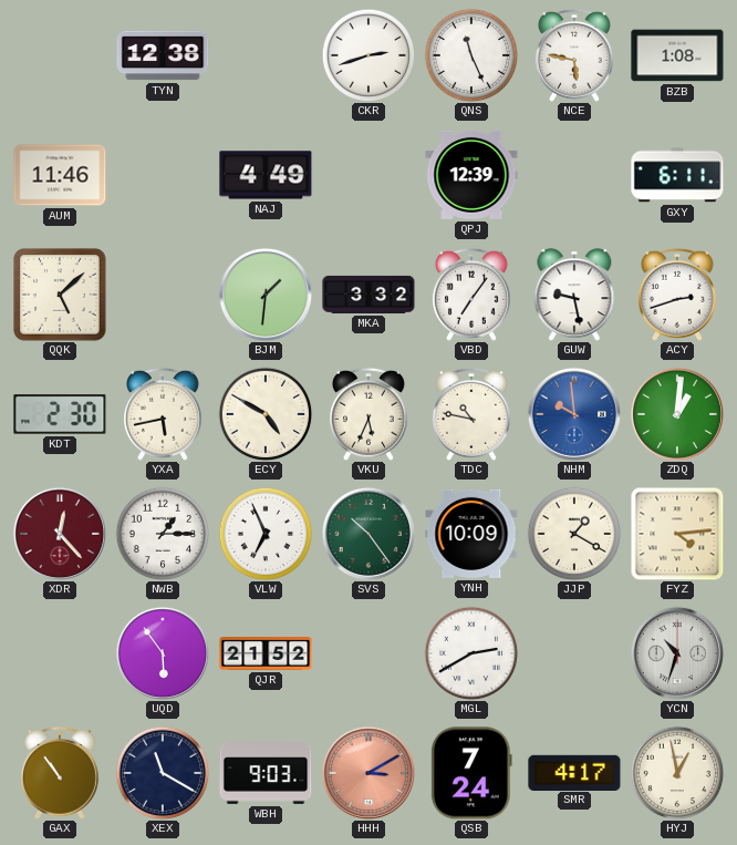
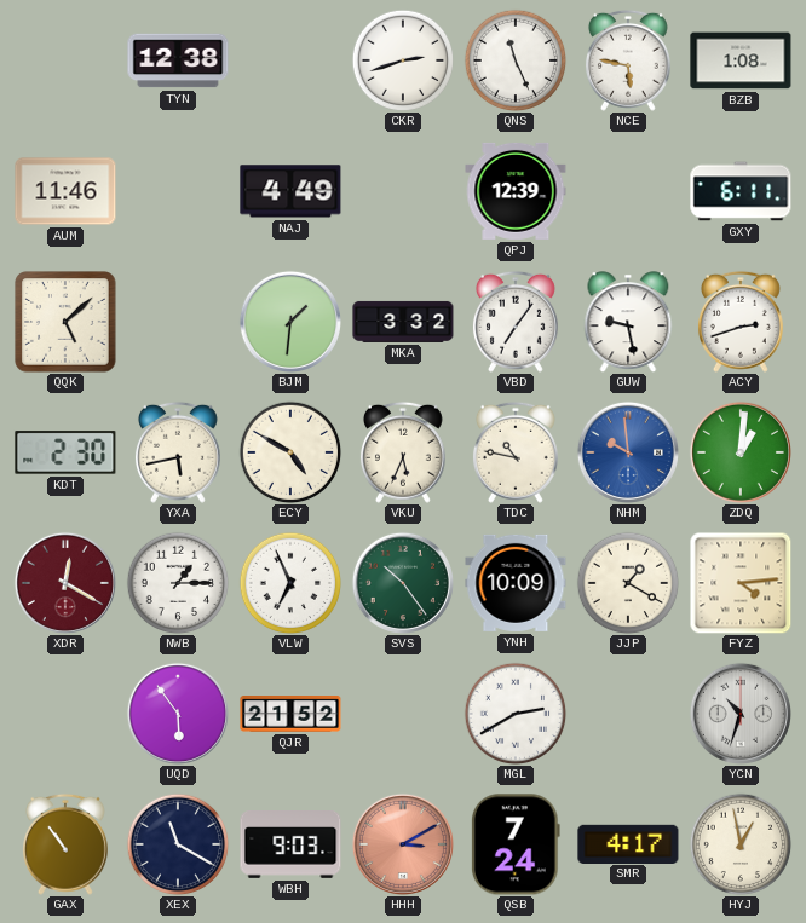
XDR: 12:23 -> 12:20
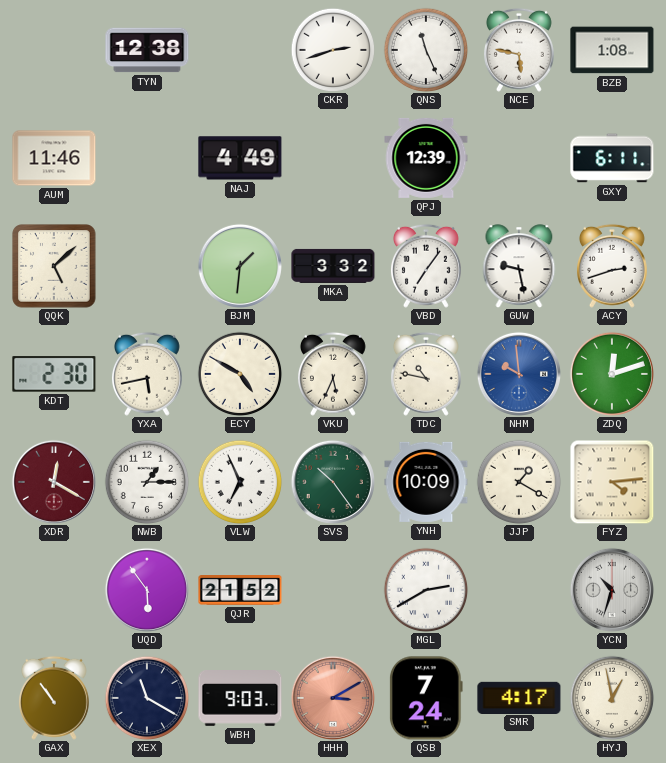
ZDQ: 1:01 -> 12:12
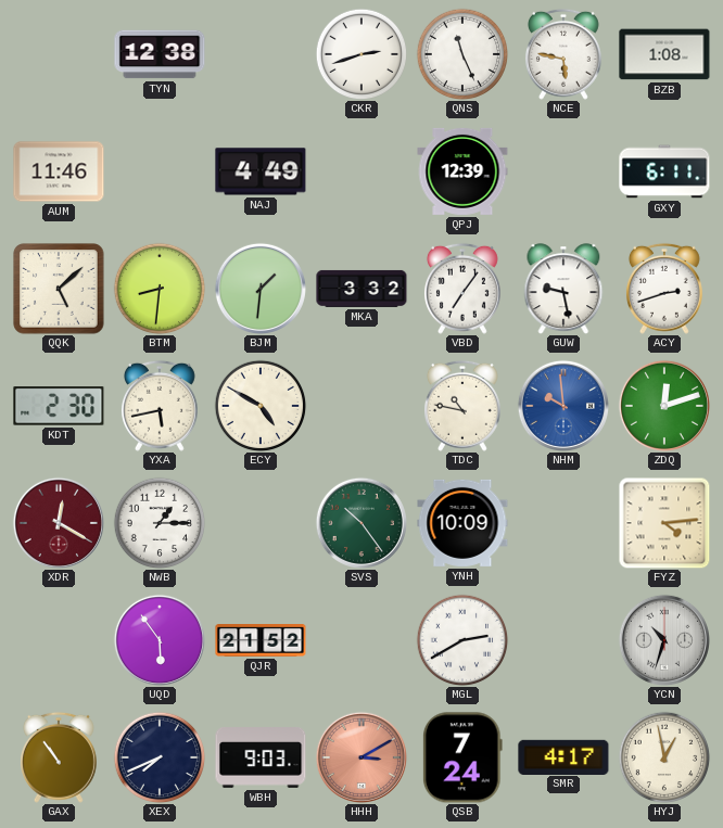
BTM: none -> 8:31
VKU: 5:34 -> none
VLW: 6:56 -> none
JJP: 1:20 -> none
XEX: 11:20 -> 7:41
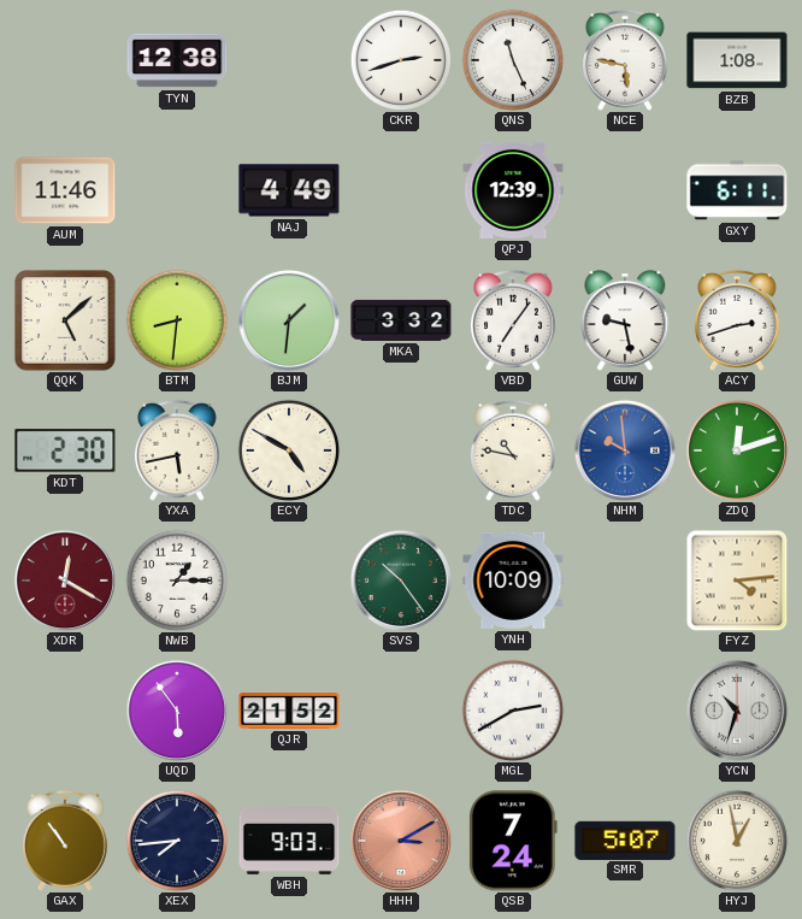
XEX: 7:41 -> 7:44
SMR: 4:17 -> 5:07
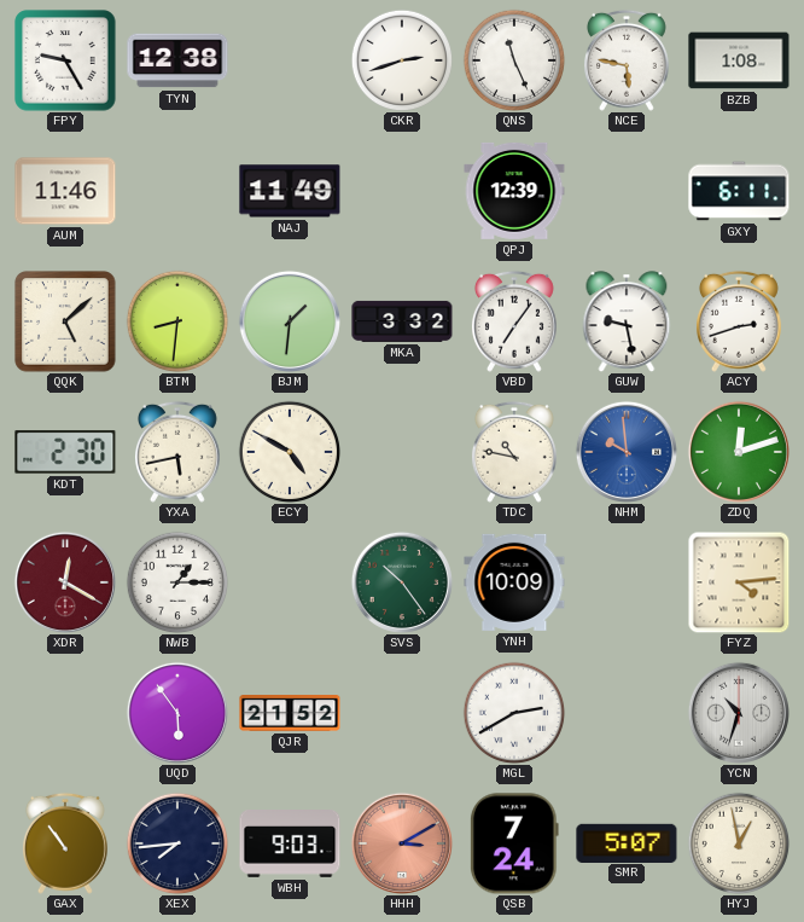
FPY: none -> 9:25
NAJ: 4:49 -> 11:49
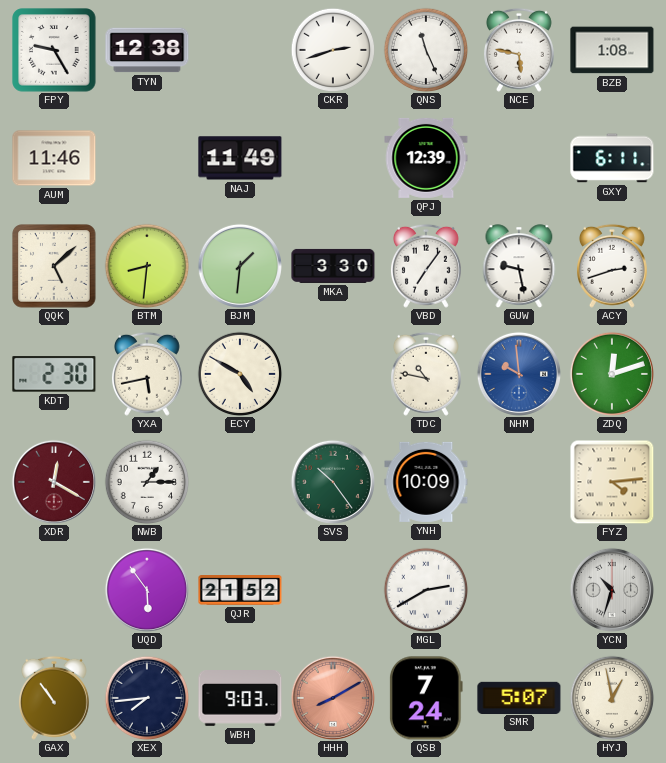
MKA: 3:32 -> 3:30
HHH: 3:10 -> 8:10
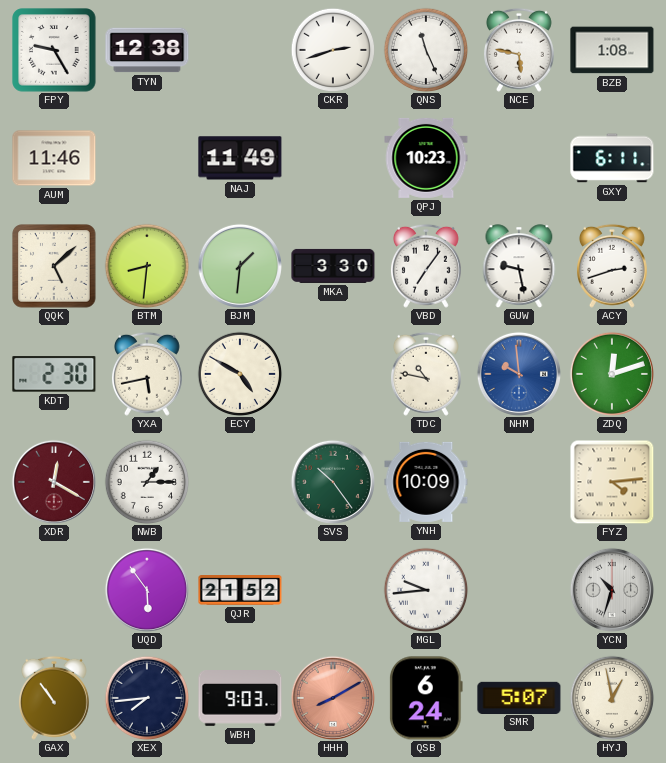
QPJ: 12:39 -> 10:23
MGL: 2:40 -> 9:44
QSB: 7:24 -> 6:24
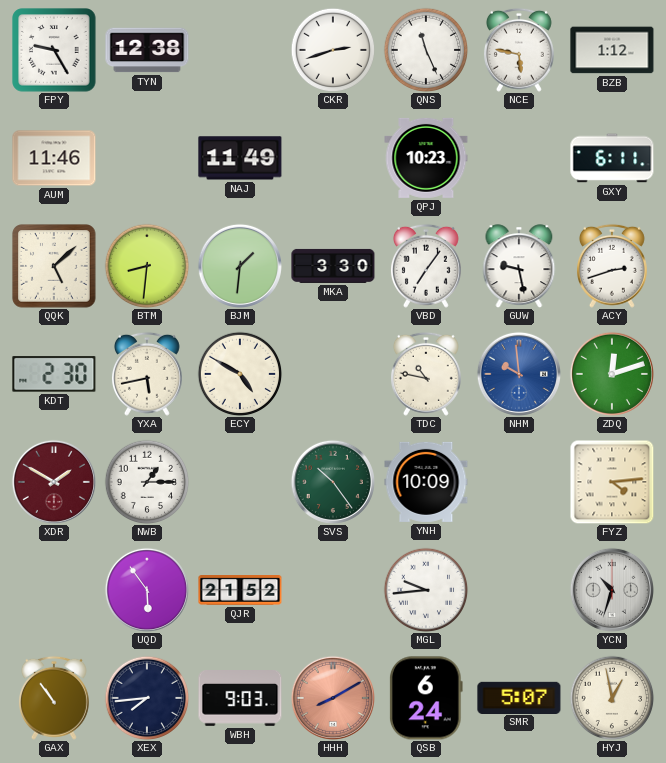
BZB: 1:08 -> 1:12
XDR: 12:20 -> 1:50
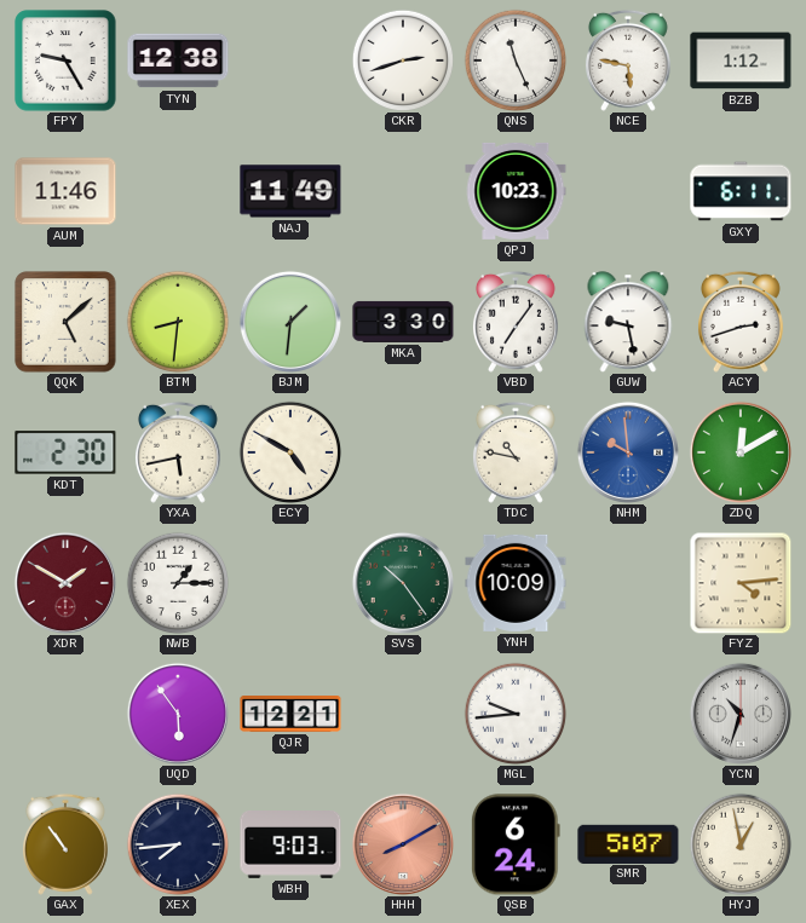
ZDQ: 12:12 -> 12:10
QJR: 21:52 -> 12:21
